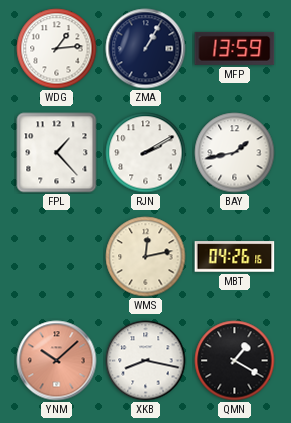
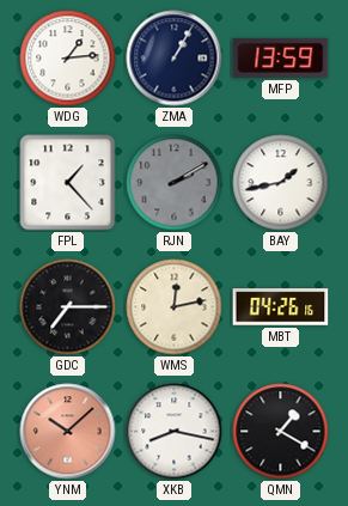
RJN dial: white -> grey
GDC: none -> 7:15
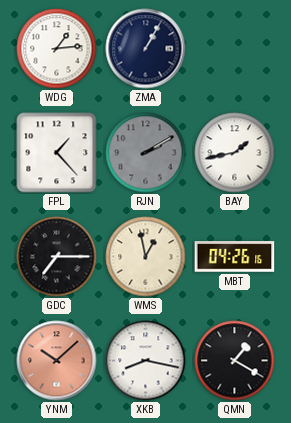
MFP: 13:59 -> none
WMS: 12:13 -> 12:58
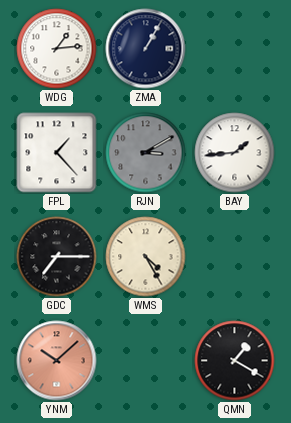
RJN: 2:10 -> 3:10
BAY: 1:43 -> 1:44
WMS: 12:58 -> 4:25
MBT: 04:26 -> none
XKB: 8:17 -> none
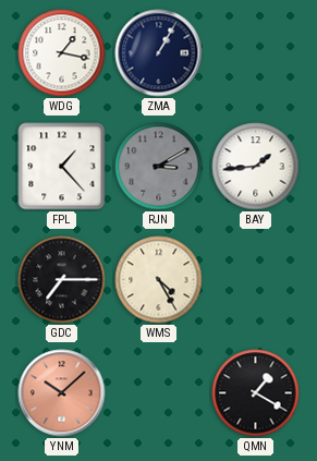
WDG: 1:14 -> 1:17
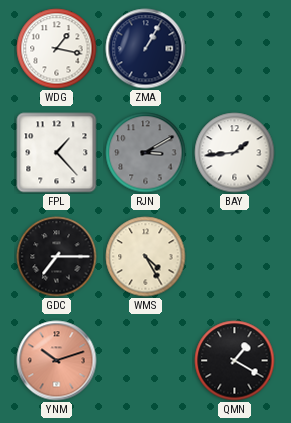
YNM: 10:08 -> 10:12
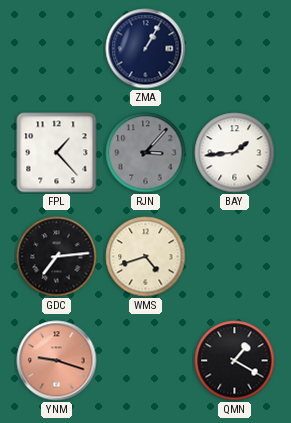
WDG: 1:17 -> none
RJN: 3:10 -> 3:07
GDC: 7:15 -> 7:14
WMS: 4:25 -> 4:42
YNM: 10:12 -> 9:18
